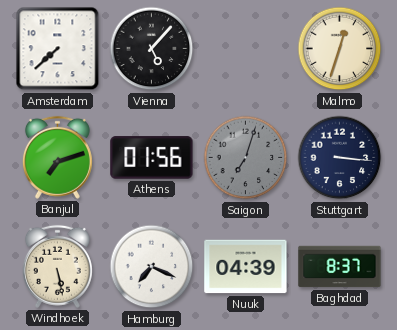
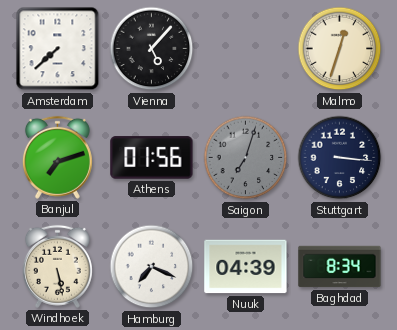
Baghdad: 8:37 -> 8:34
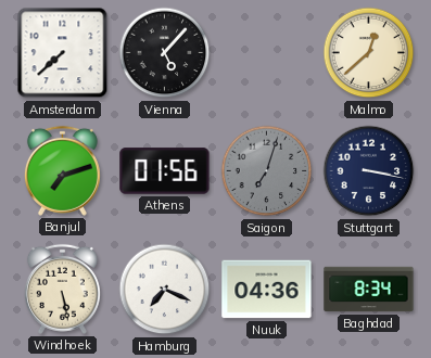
Malmo: 12:33 -> 12:38
Stuttgart: 3:16 -> 3:17
Nuuk: 04:39 -> 04:36
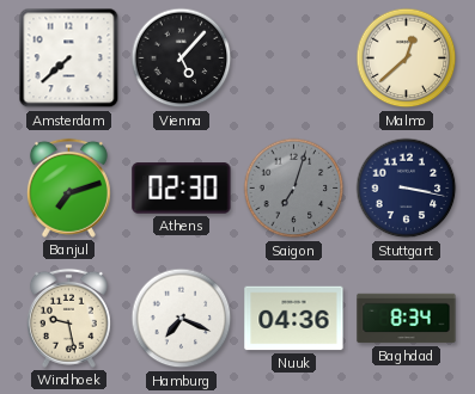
Athens: 01:56 -> 02:30
Windhoek: 5:28 -> 9:28
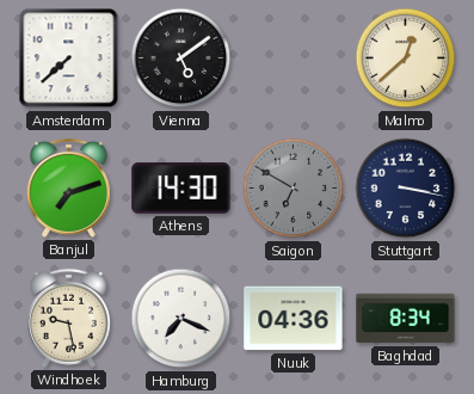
Vienna: 5:07 -> 5:09
Athens: 02:30 -> 14:30
Saigon: 7:03 -> 6:50
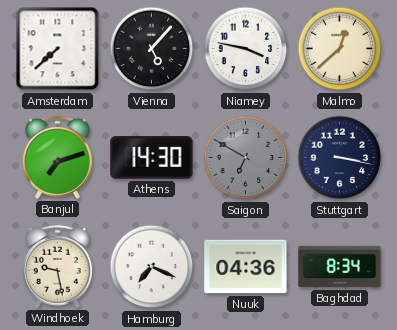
Vienna: 5:09 -> 5:07
Niamey: none -> 3:47
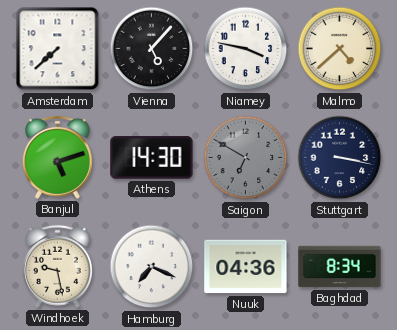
Malmo: 12:38 -> 4:38
Banjul: 7:12 -> 5:12
